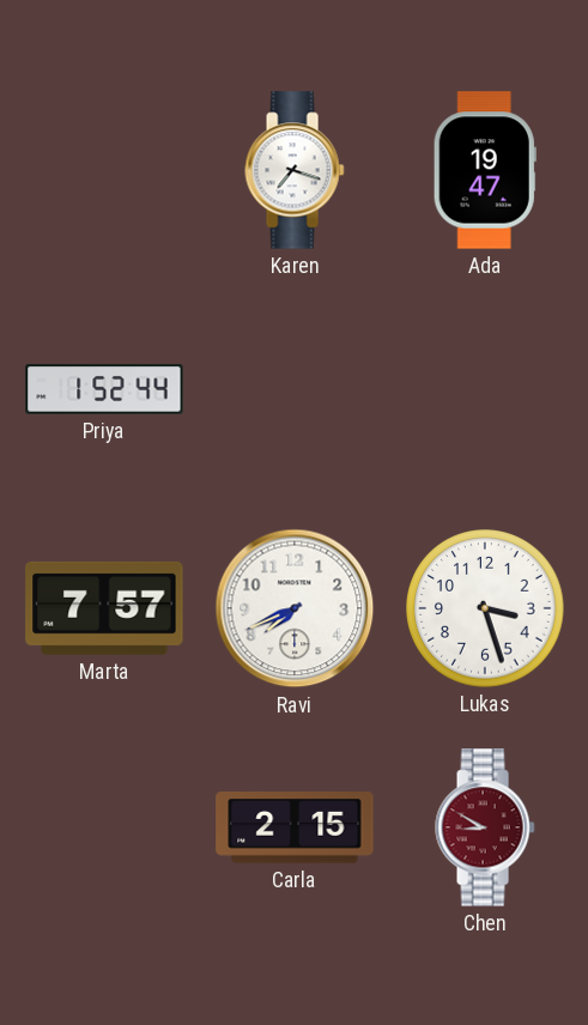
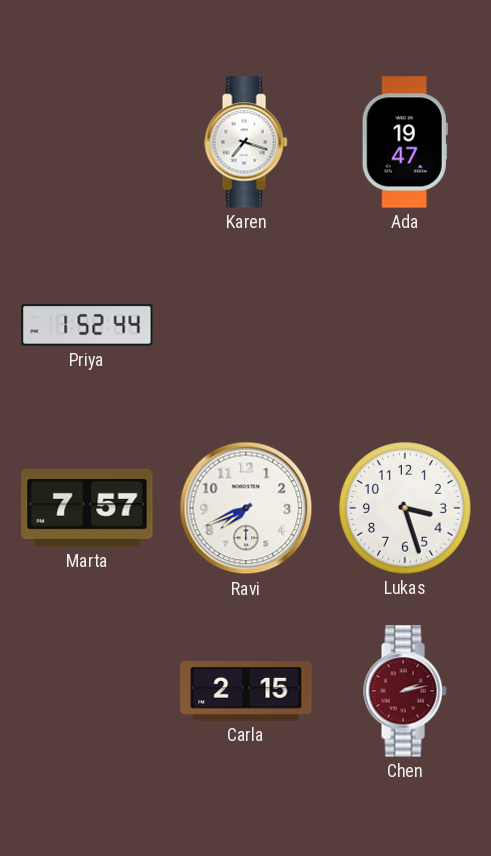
Chen: 8:50 -> 2:13
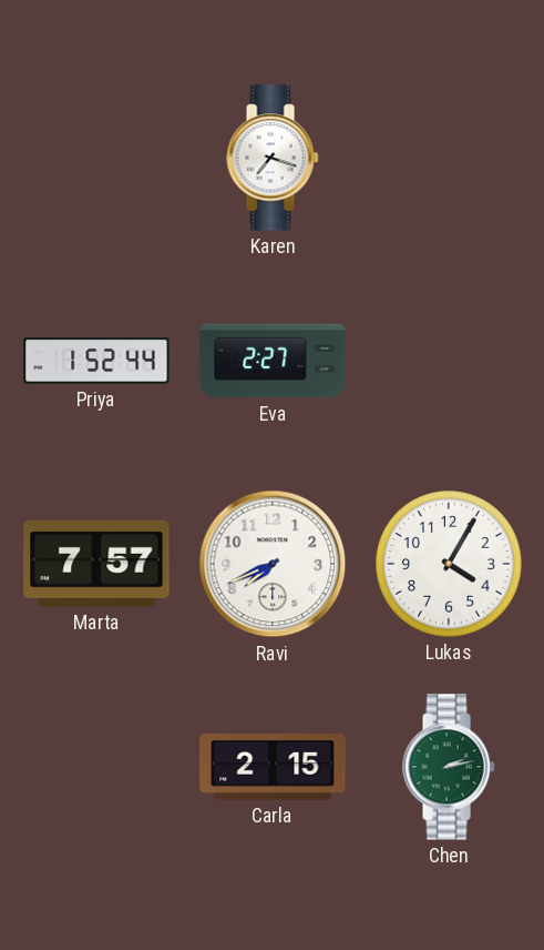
Ada: 19:47 -> none
Eva: none -> 2:27
Lukas: 3:27 -> 4:05
Chen dial: burgundy -> green
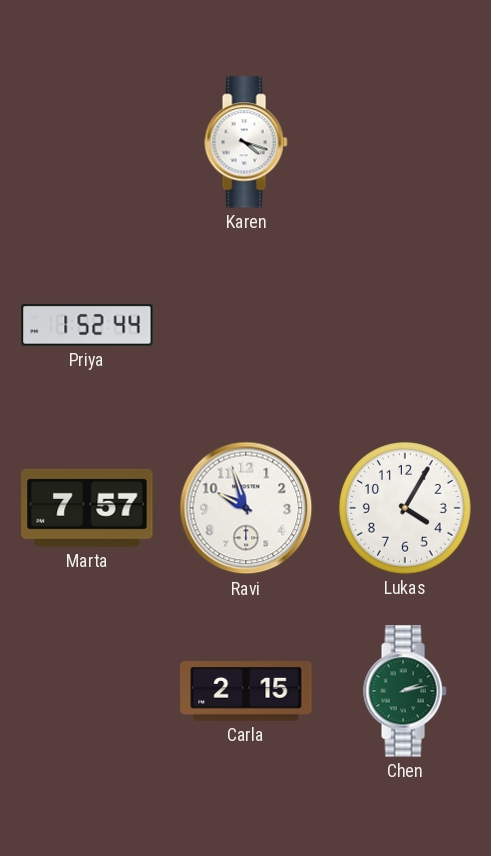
Karen: 7:18 -> 4:18
Eva: 2:27 -> none
Ravi: 7:41 -> 9:57
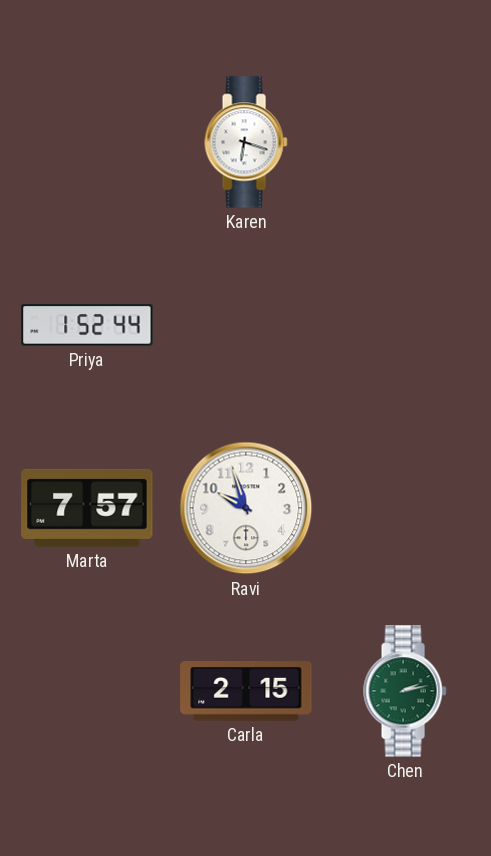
Karen: 4:18 -> 6:18
Lukas: 4:05 -> none
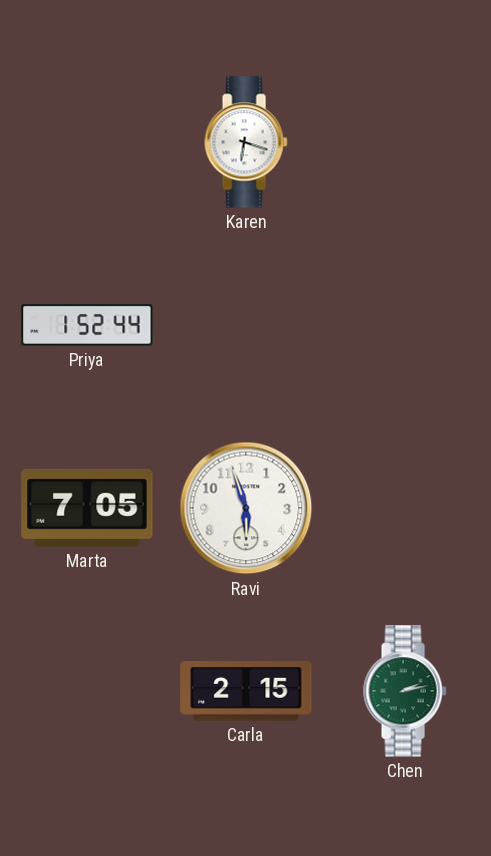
Marta: 7:57 -> 7:05
Ravi: 9:57 -> 5:57
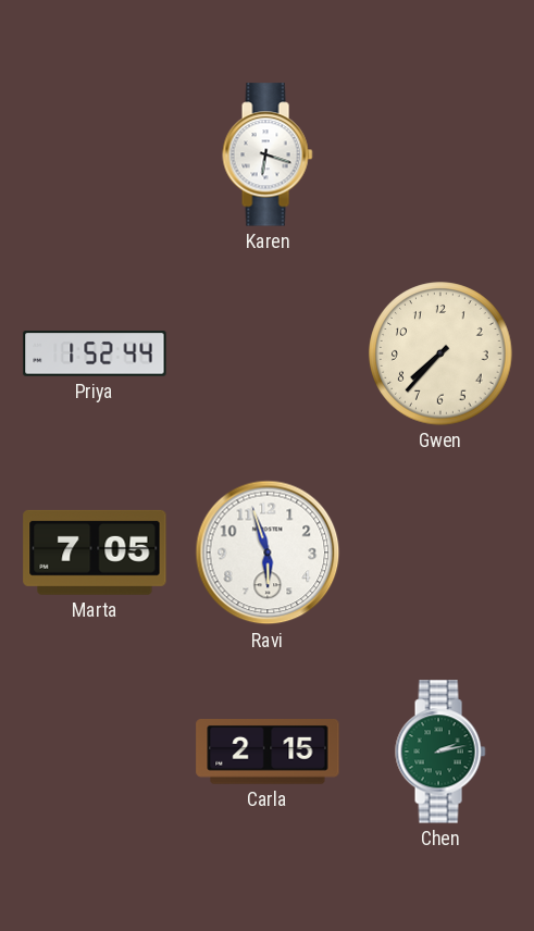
Gwen: none -> 7:37
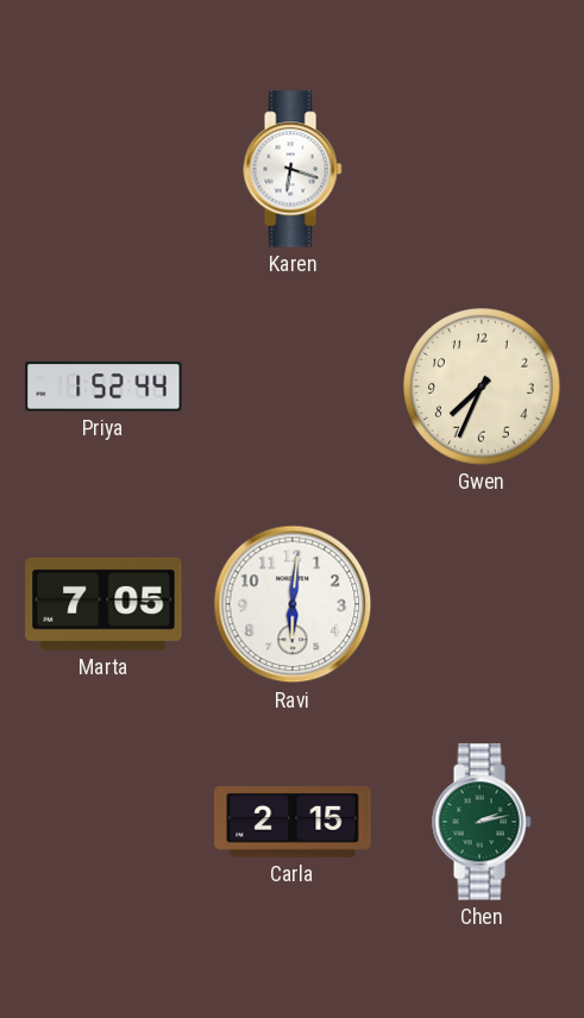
Gwen: 7:37 -> 7:34
Ravi: 5:57 -> 6:01
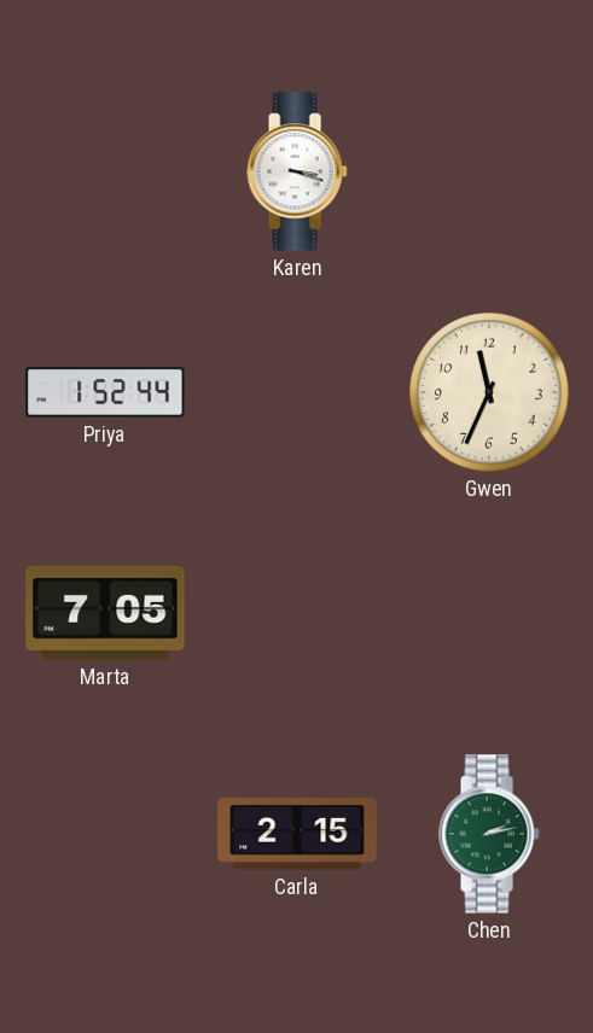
Karen: 6:18 -> 3:18
Gwen: 7:34 -> 11:34
Ravi: 6:01 -> none
